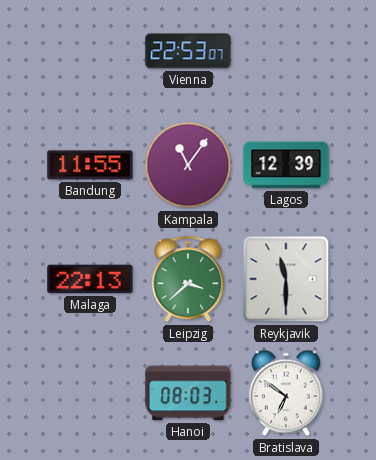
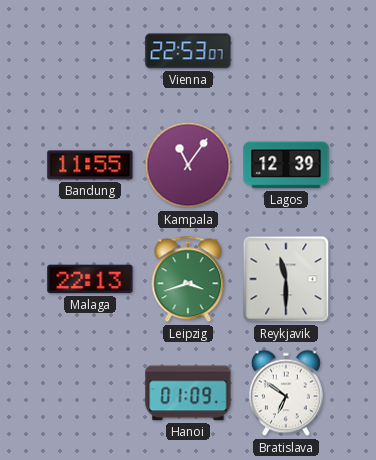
Leipzig: 3:38 -> 3:42
Hanoi: 08:03 -> 01:09
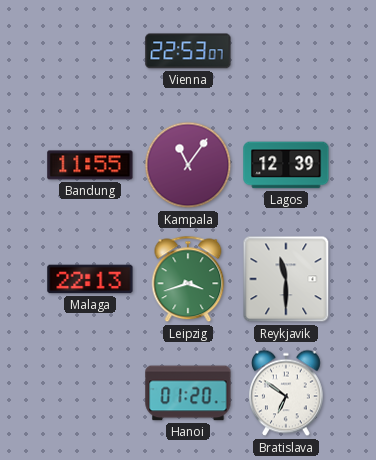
Hanoi: 01:09 -> 01:20
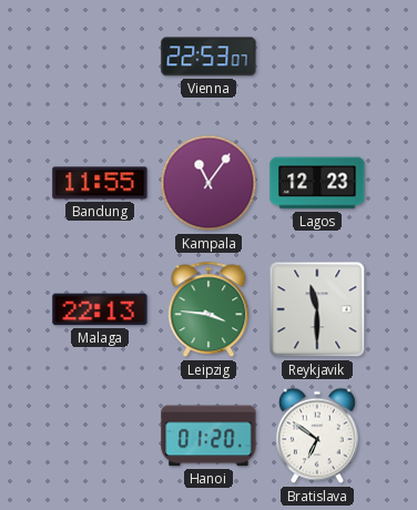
Lagos: 12:39 -> 12:23
Leipzig: 3:42 -> 3:46
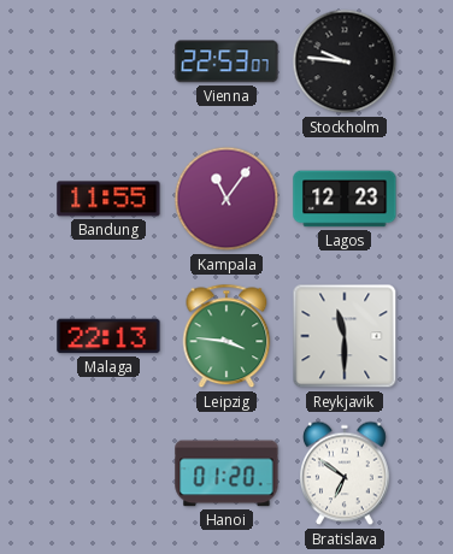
Stockholm: none -> 9:46
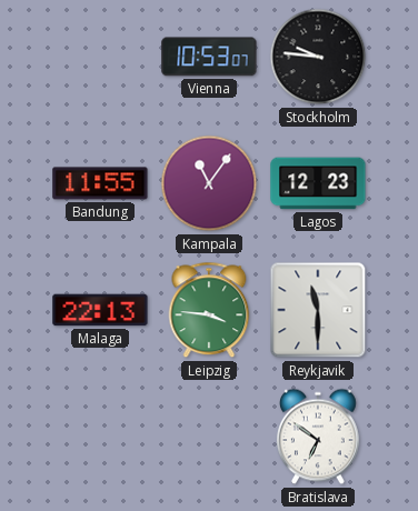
Vienna: 22:53 -> 10:53
Hanoi: 01:20 -> none
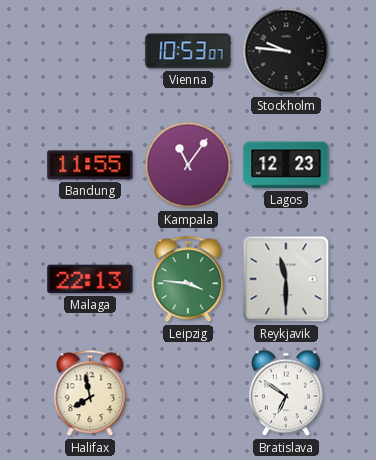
Halifax: none -> 7:58
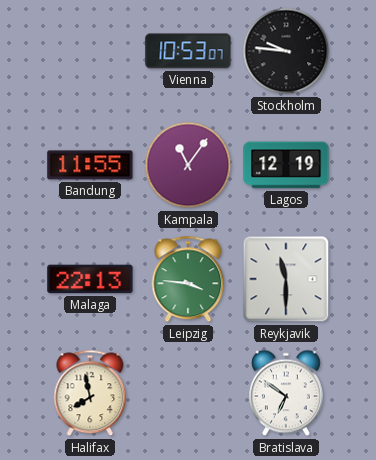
Lagos: 12:23 -> 12:19
